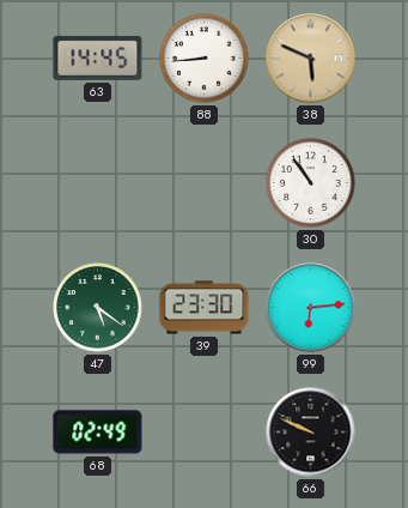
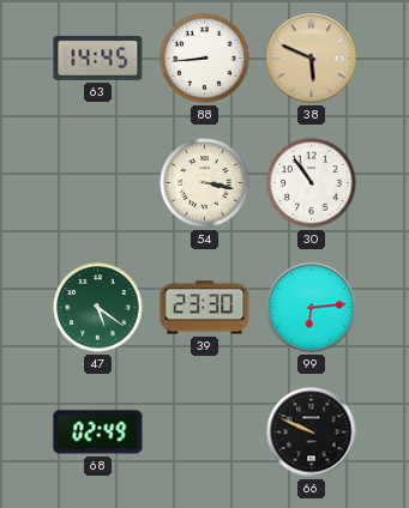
54: none -> 3:17
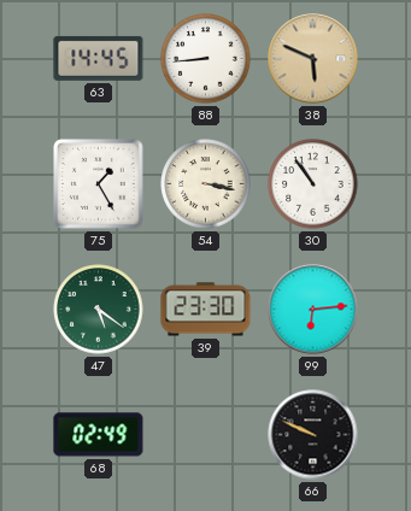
75: none -> 1:25
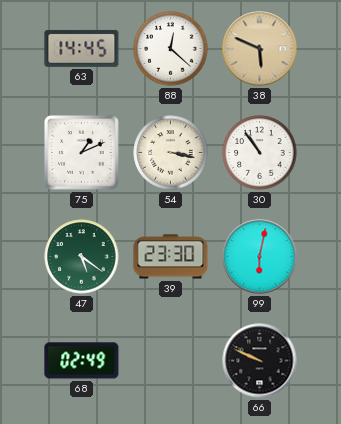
88: 8:44 -> 12:22
75: 1:25 -> 1:11
99: 6:14 -> 6:02
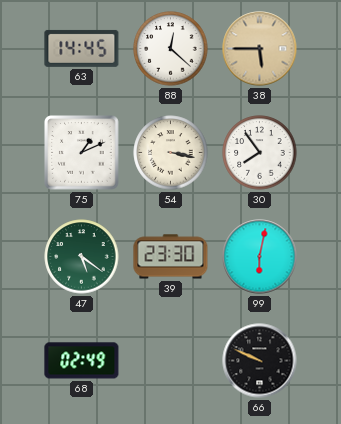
38: 5:49 -> 5:45
30: 10:54 -> 7:54
